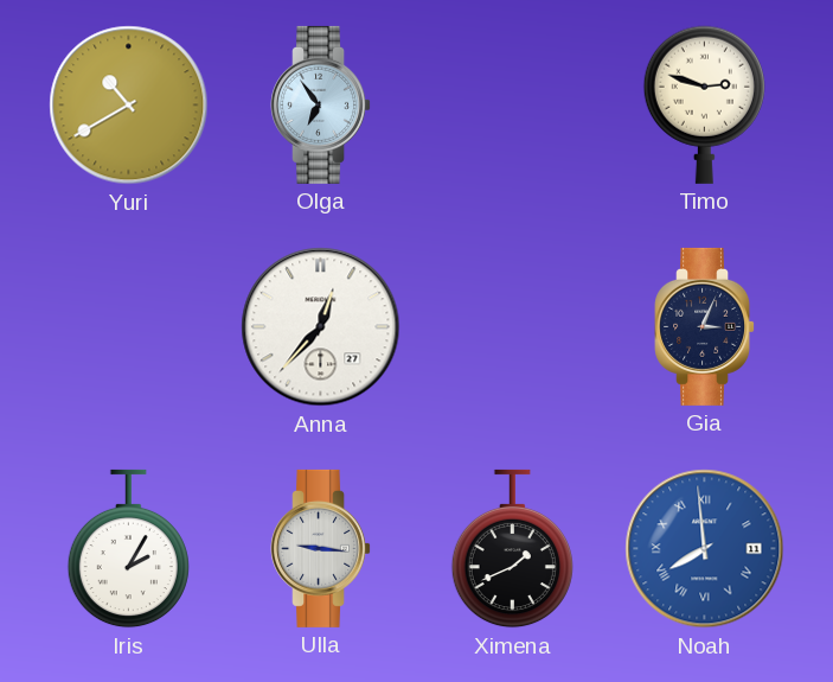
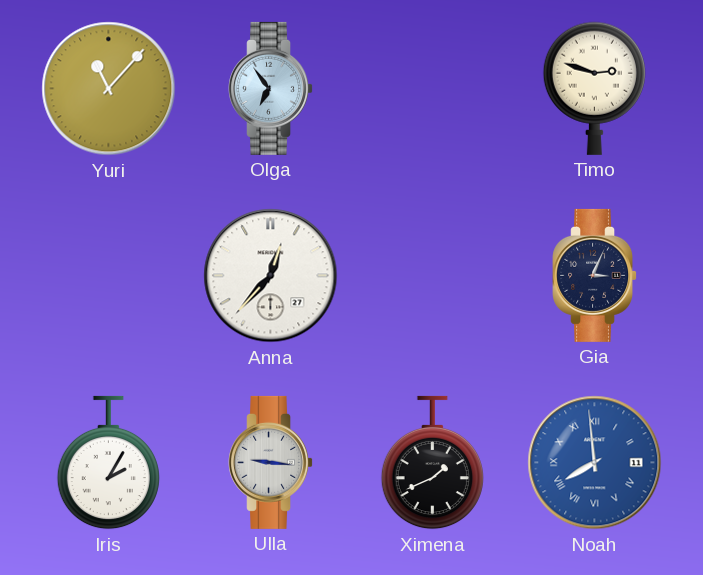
Yuri: 10:40 -> 11:07
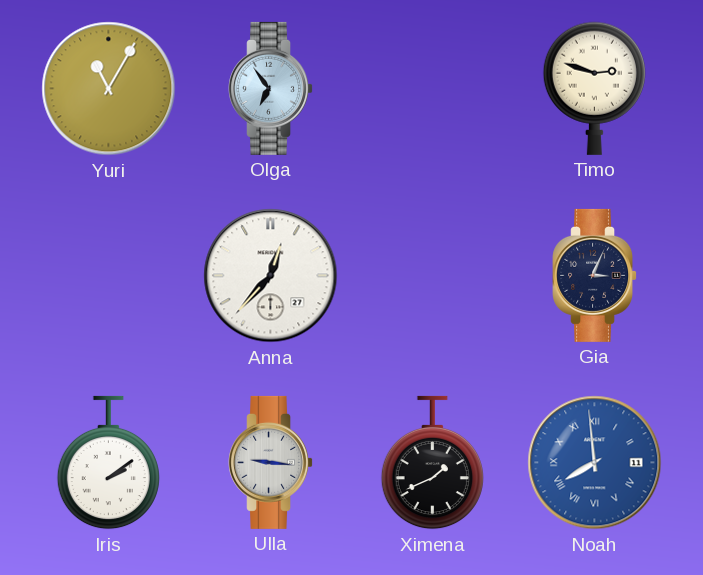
Yuri: 11:07 -> 11:05
Iris: 2:05 -> 2:09
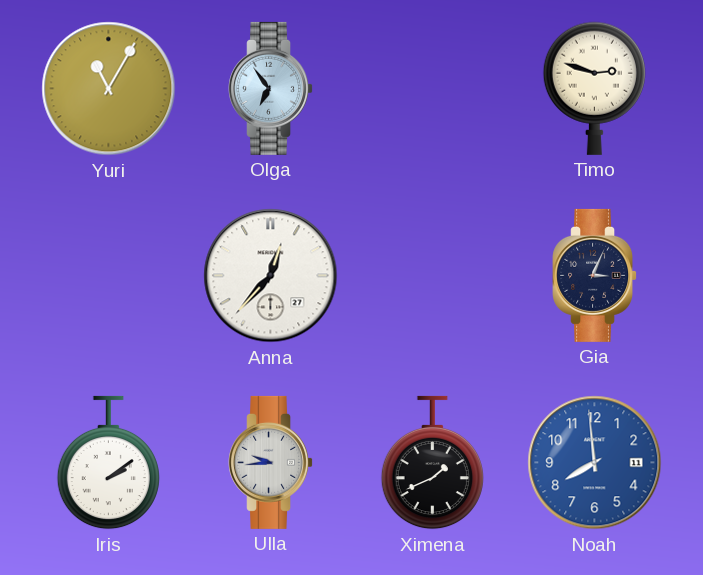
Ulla: 9:16 -> 9:44
Noah numerals: Roman -> Arabic
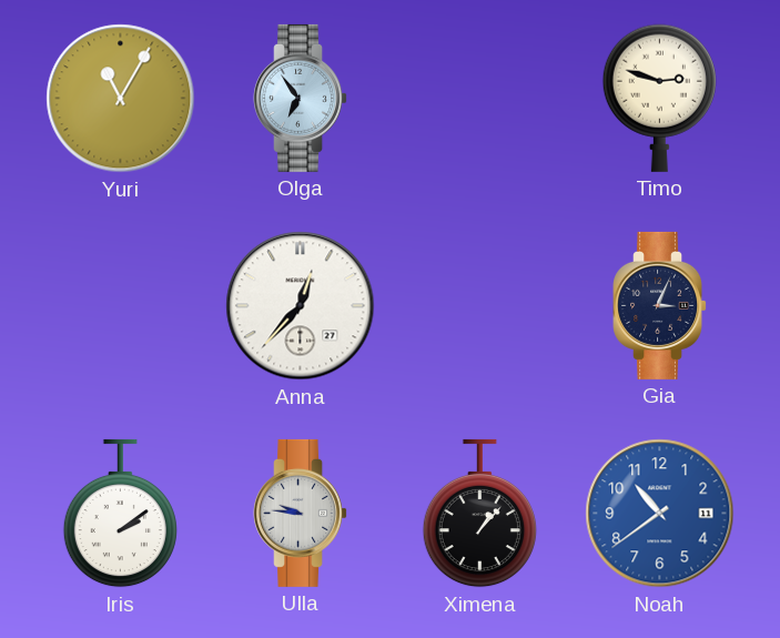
Ulla: 9:44 -> 9:46
Ximena: 1:41 -> 1:07
Noah: 7:59 -> 10:39
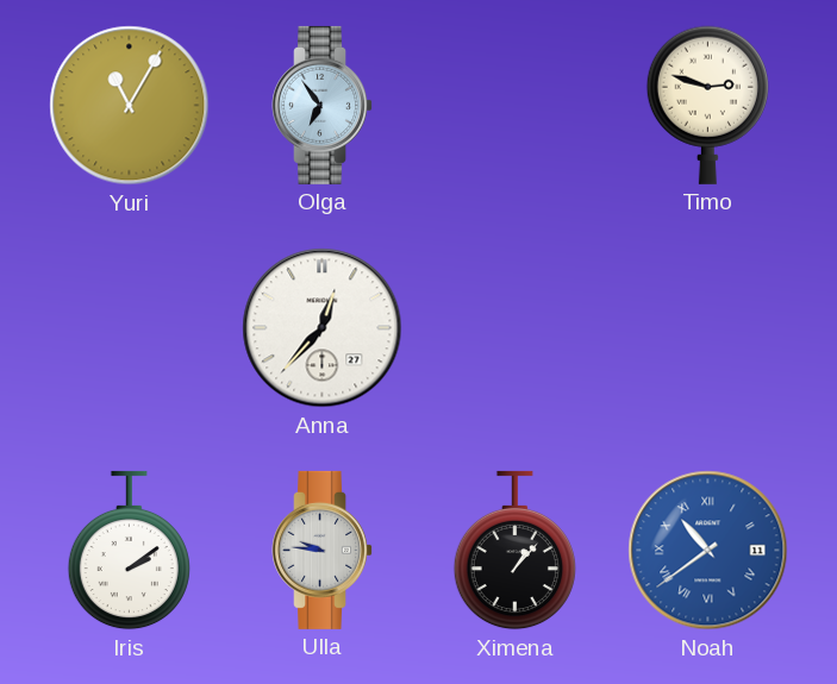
Gia: 3:04 -> none
Noah numerals: Arabic -> Roman
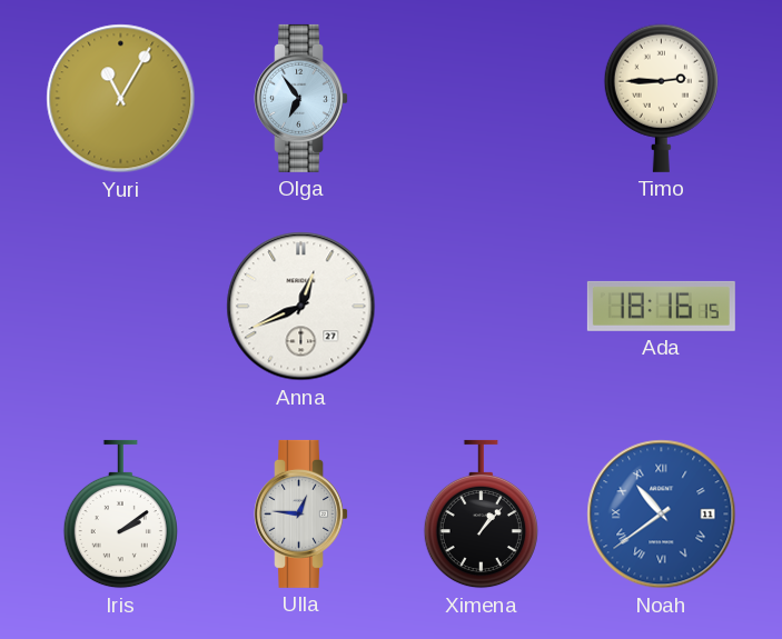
Timo: 2:48 -> 2:45
Anna: 12:37 -> 12:41
Ada: none -> 18:16
Ulla: 9:46 -> 12:46
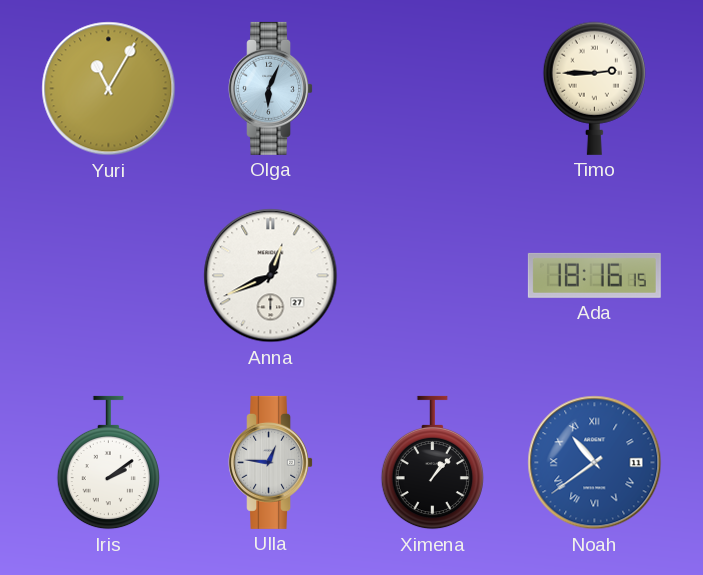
Olga: 6:54 -> 6:04
